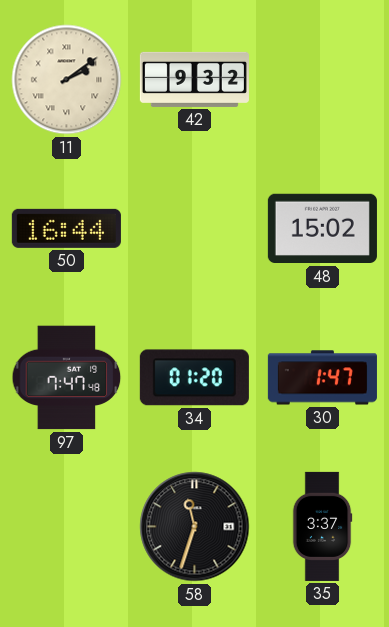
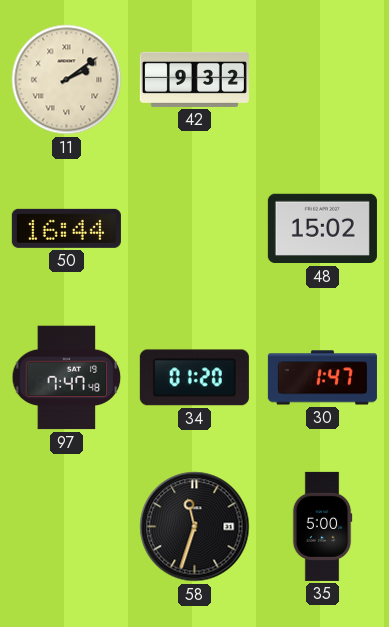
35: 3:37 -> 5:00
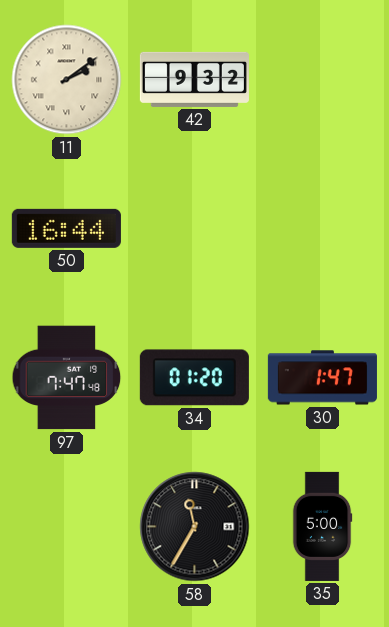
48: 15:02 -> none
58: 11:33 -> 11:35
